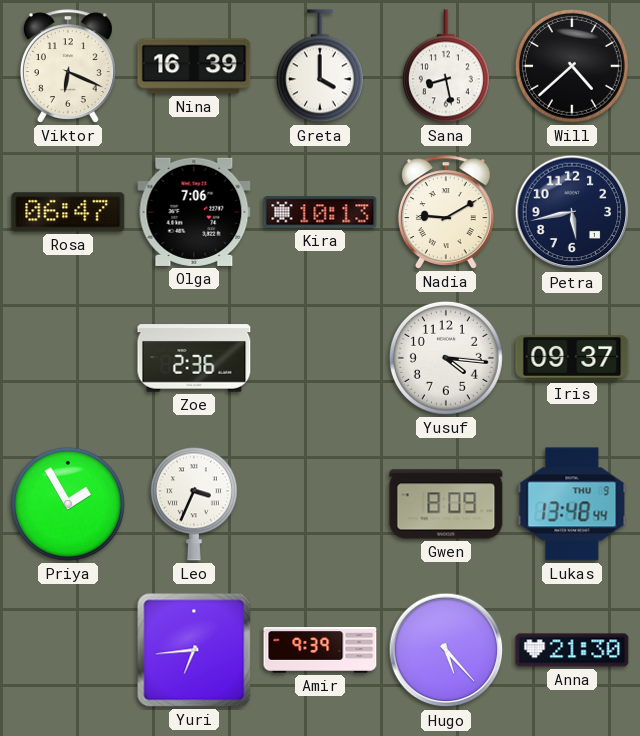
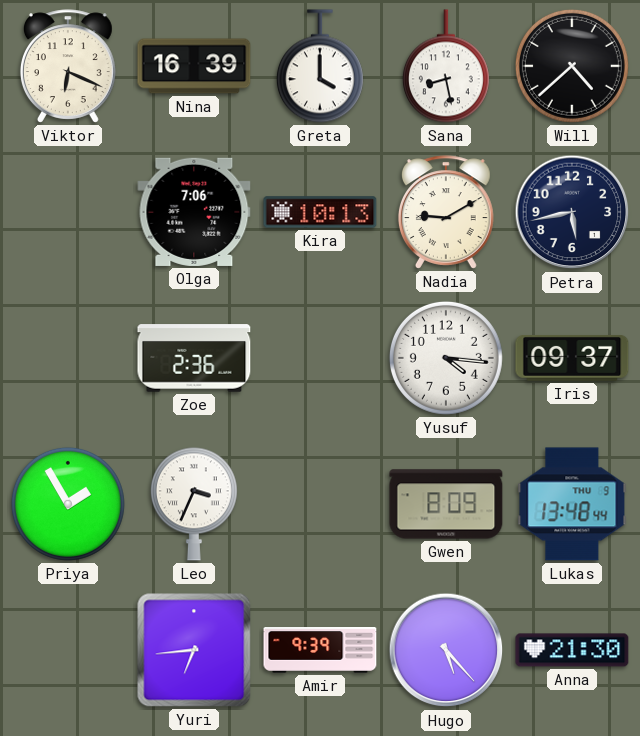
Rosa: 06:47 -> none
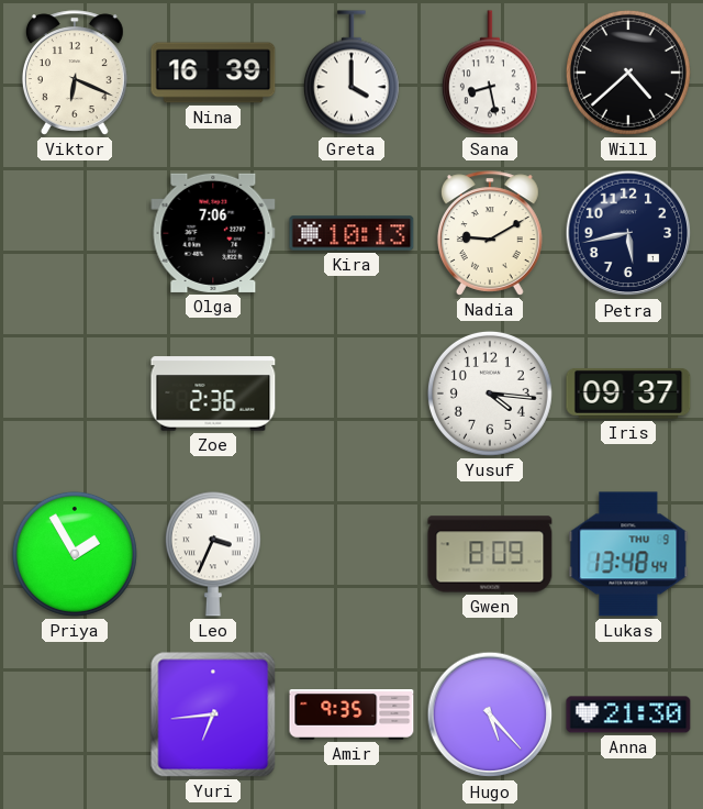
Amir: 9:39 -> 9:35
